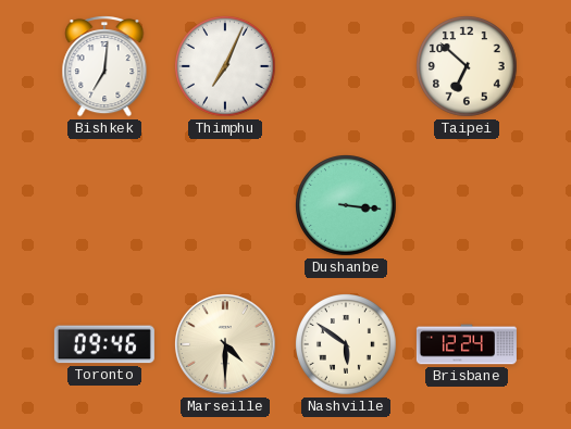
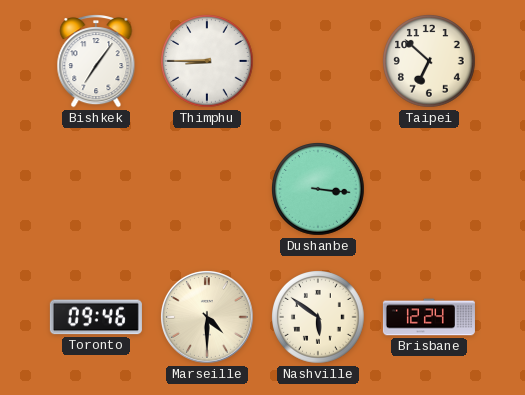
Bishkek: 7:01 -> 7:06
Thimphu: 7:04 -> 8:45
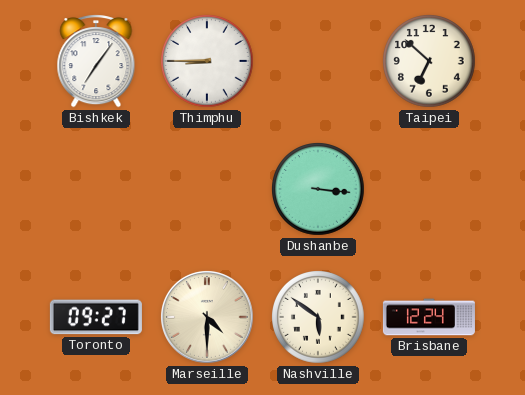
Toronto: 09:46 -> 09:27
